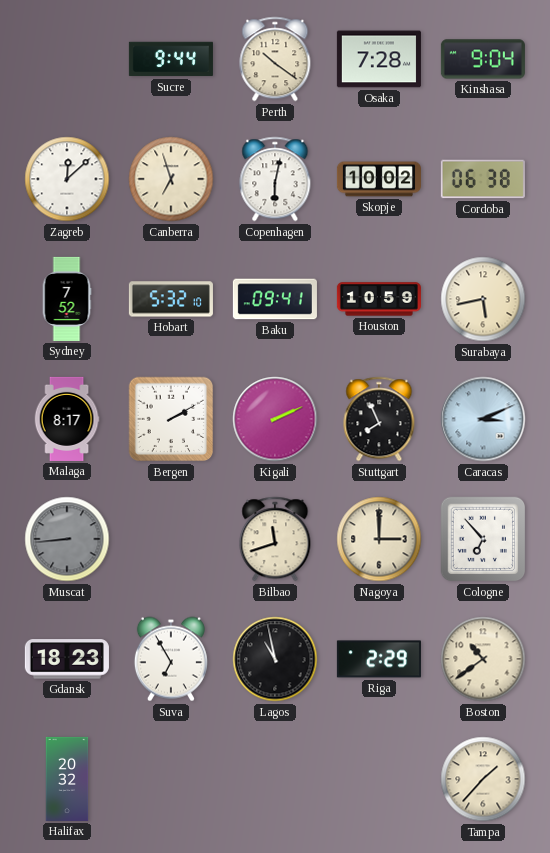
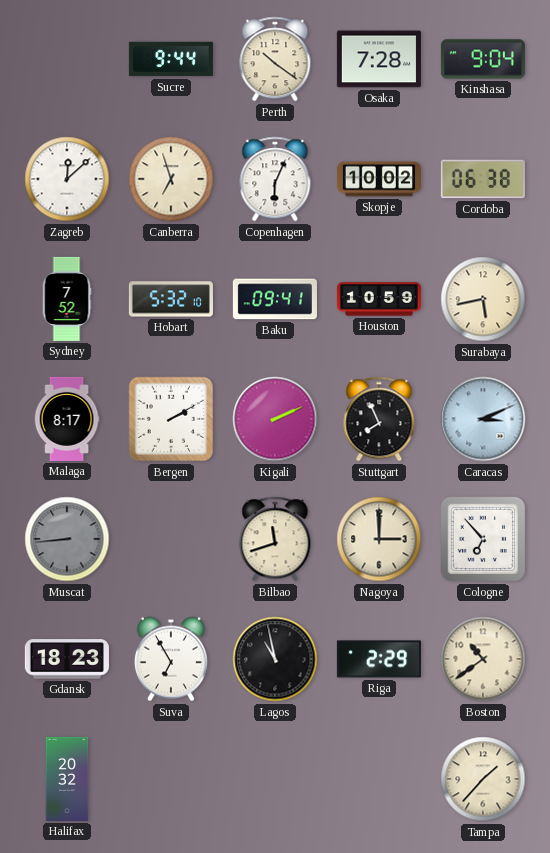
Copenhagen: 6:02 -> 6:04
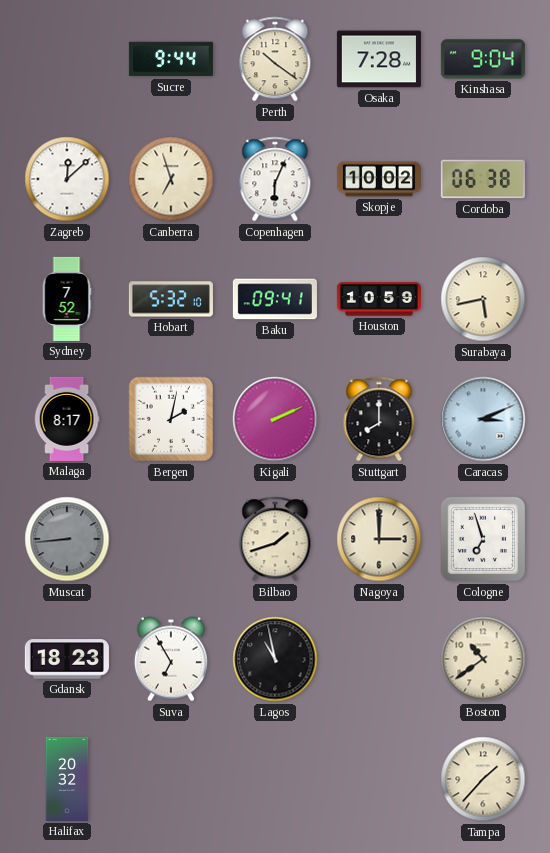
Bergen: 2:10 -> 2:02
Stuttgart: 7:56 -> 8:00
Bilbao: 11:42 -> 1:42
Cologne: 6:53 -> 6:57
Riga: 2:29 -> none
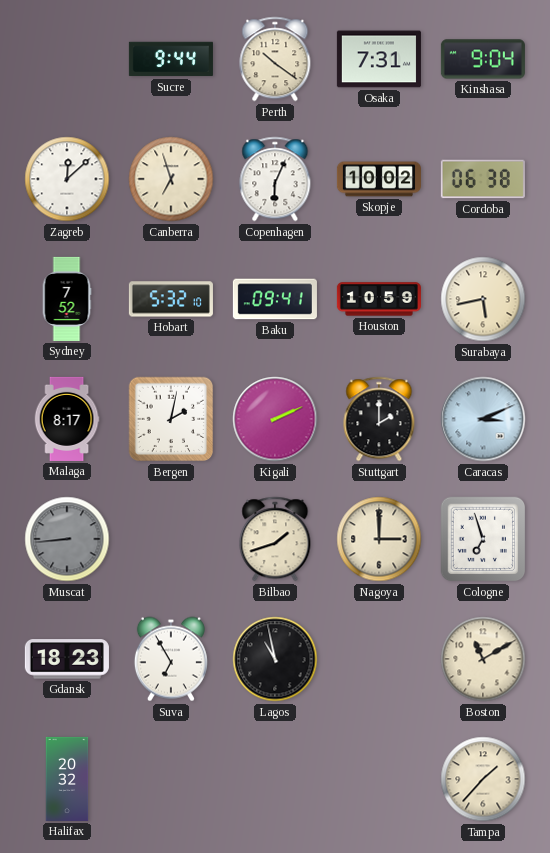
Osaka: 7:28 -> 7:31
Stuttgart: 8:00 -> 2:00
Boston: 10:39 -> 11:10
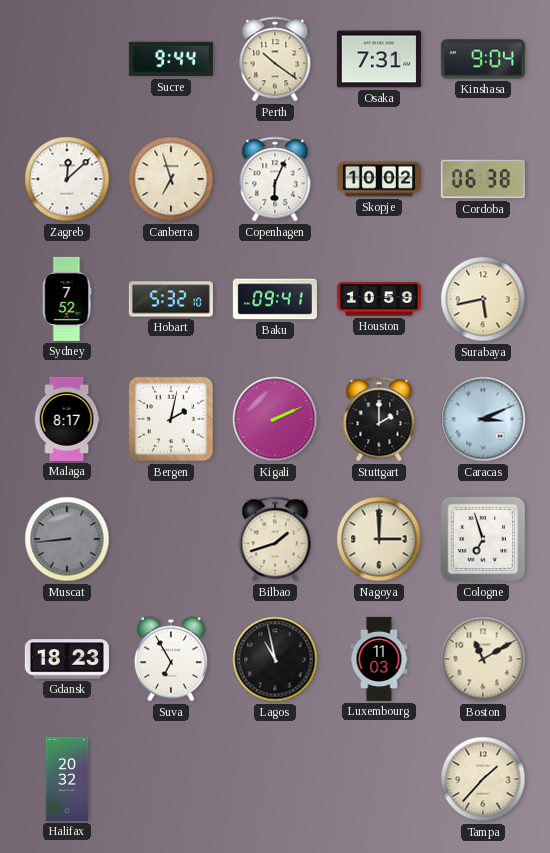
Luxembourg: none -> 11:03
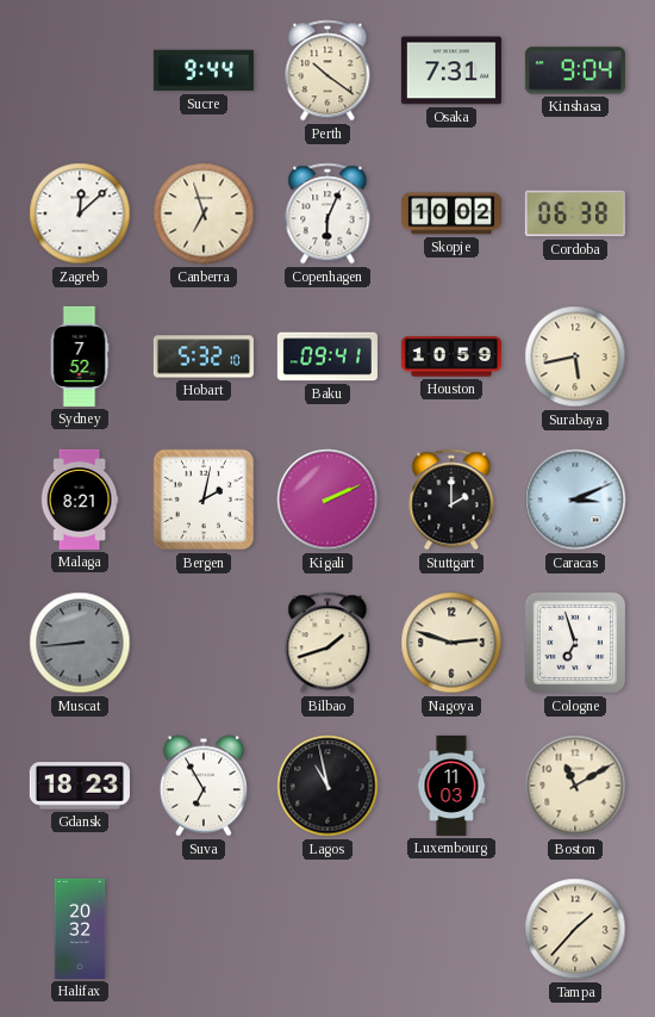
Malaga: 8:17 -> 8:21
Nagoya: 3:00 -> 2:48
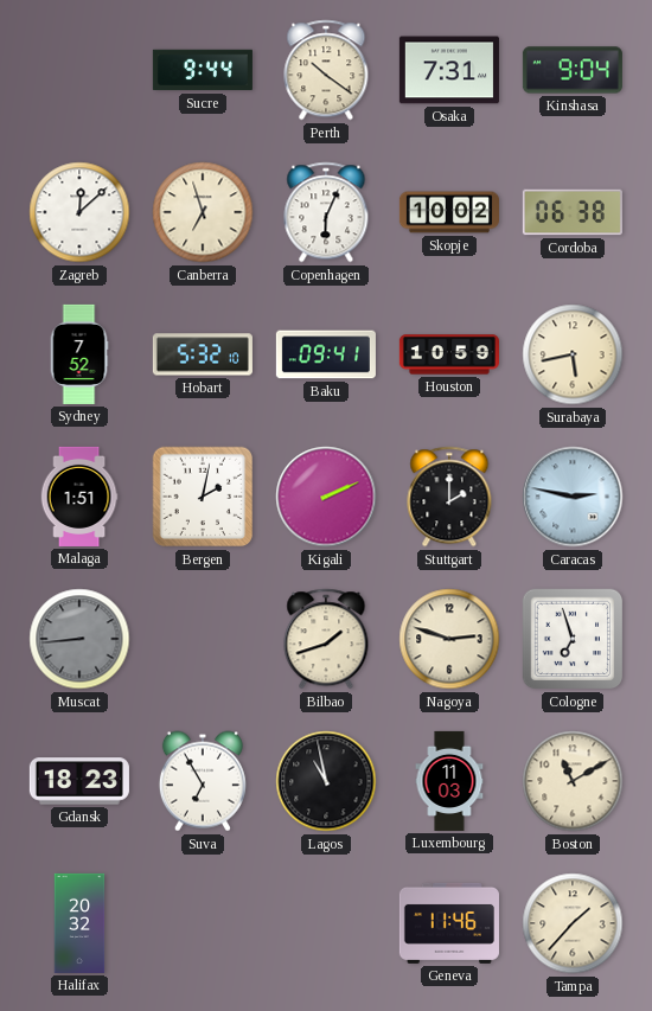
Malaga: 8:21 -> 1:51
Caracas: 3:11 -> 2:47
Geneva: none -> 11:46
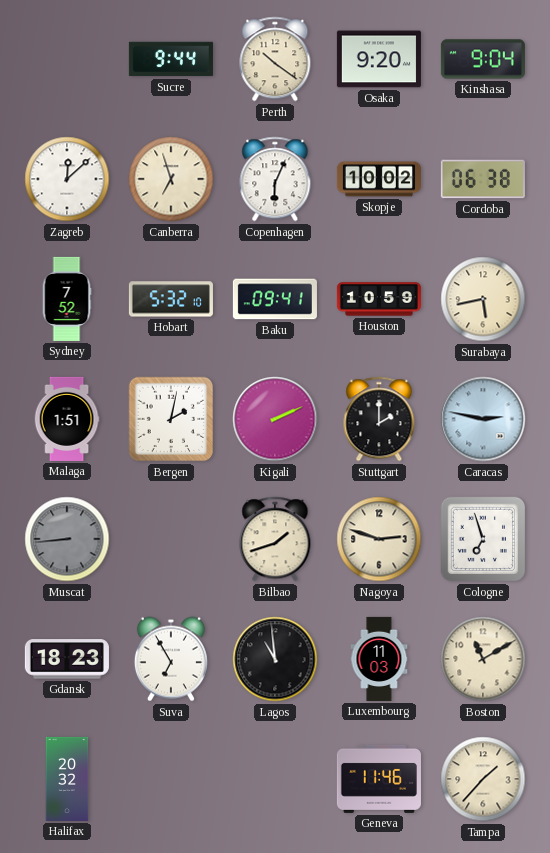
Osaka: 7:31 -> 9:20
Lagos: 10:58 -> 10:59
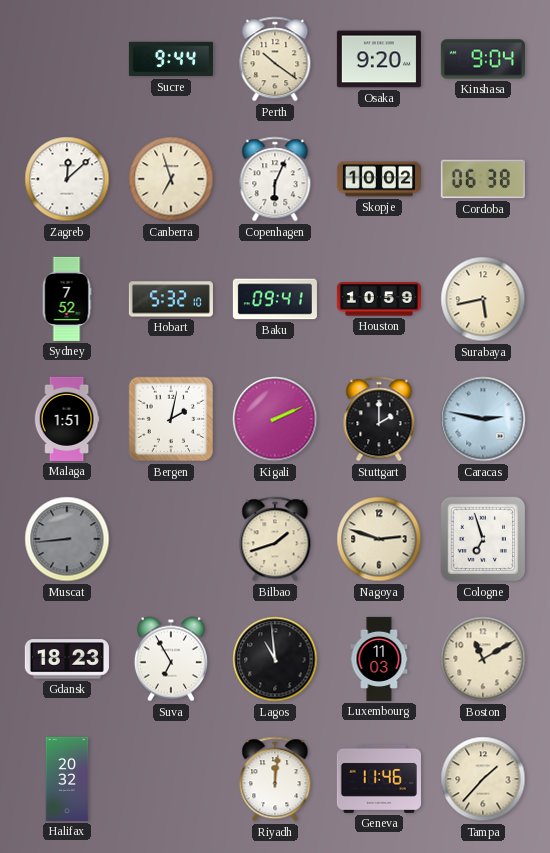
Riyadh: none -> 12:01
